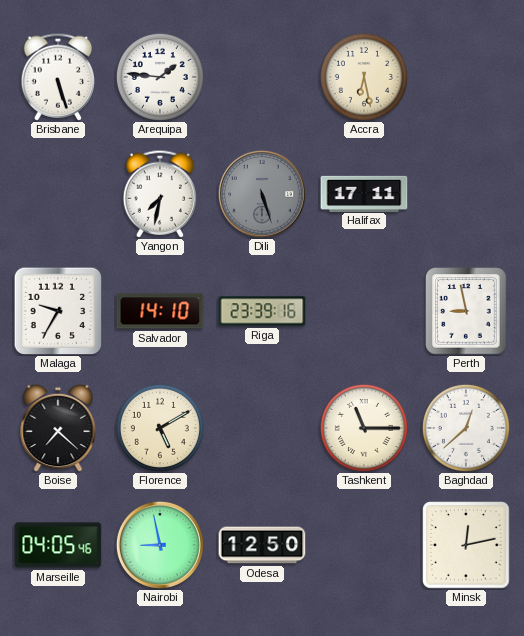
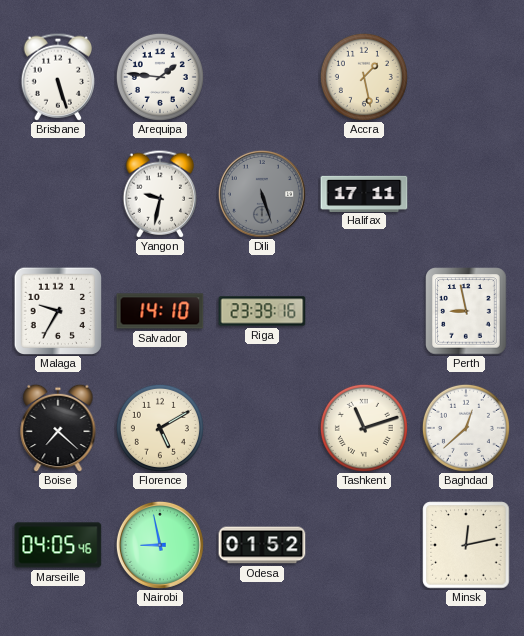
Accra: 6:28 -> 1:28
Yangon: 7:32 -> 9:32
Tashkent: 11:15 -> 11:12
Odesa: 12:50 -> 01:52
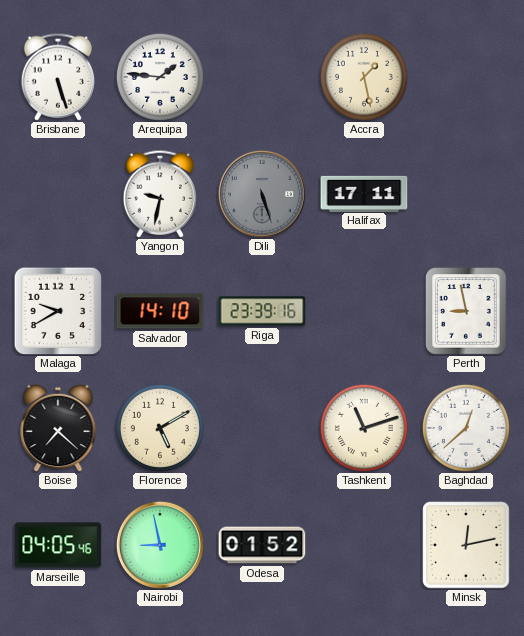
Malaga: 9:35 -> 9:40
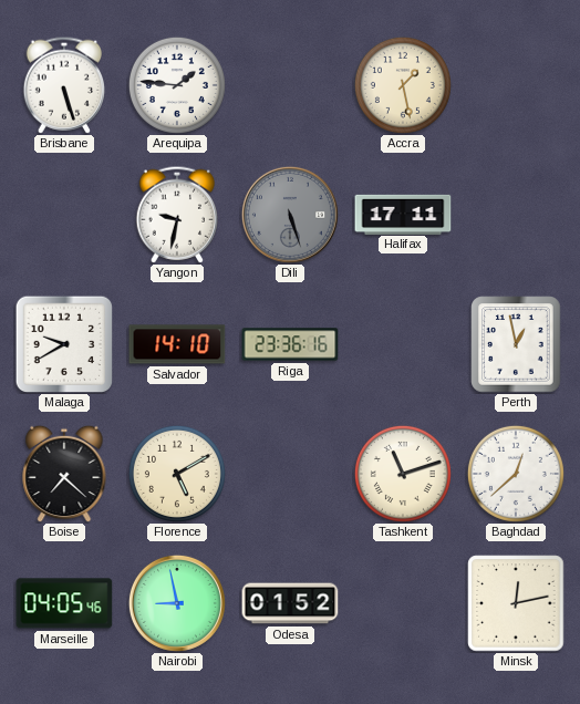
Riga: 23:39 -> 23:36
Perth: 8:58 -> 12:58
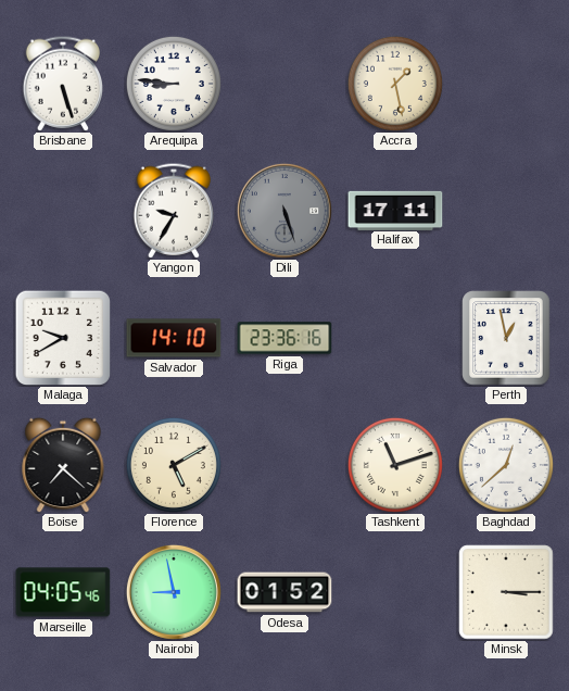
Arequipa: 1:46 -> 8:46
Yangon: 9:32 -> 9:35
Minsk: 12:13 -> 3:15
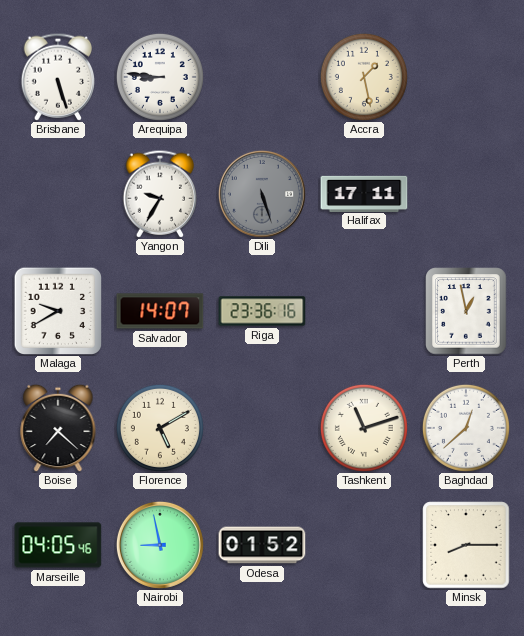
Salvador: 14:10 -> 14:07
Minsk: 3:15 -> 8:15
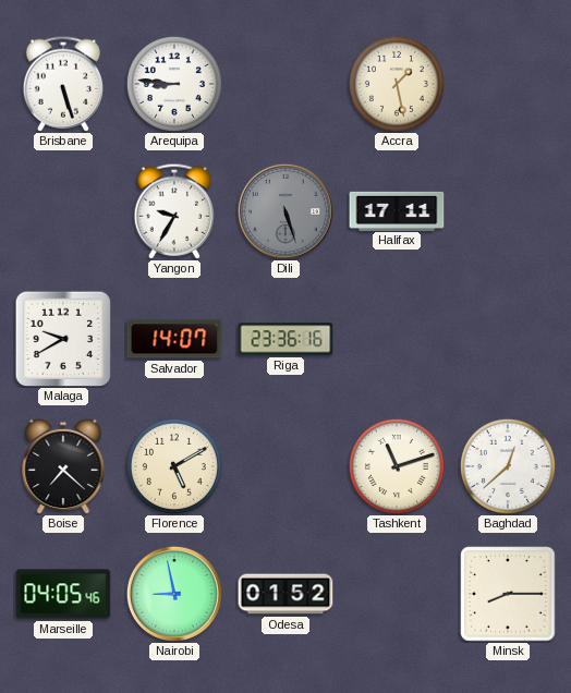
Perth: 12:58 -> none
